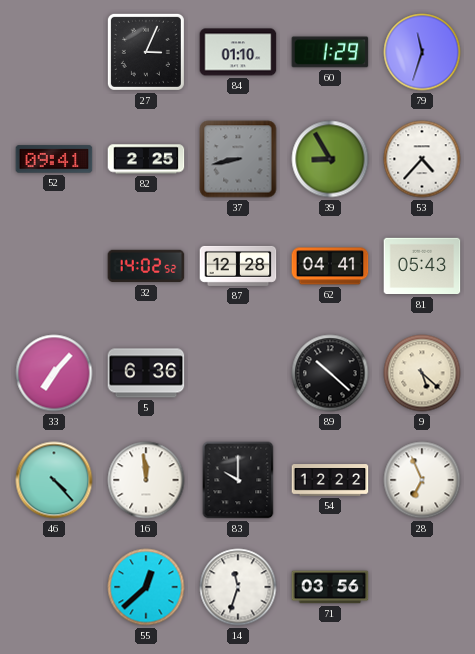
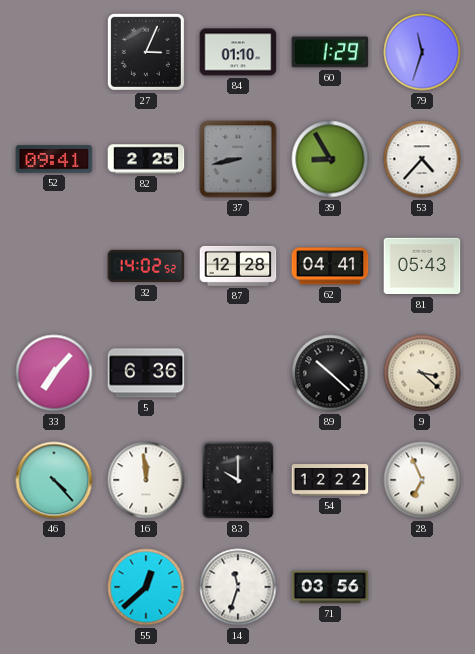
9: 5:22 -> 3:22
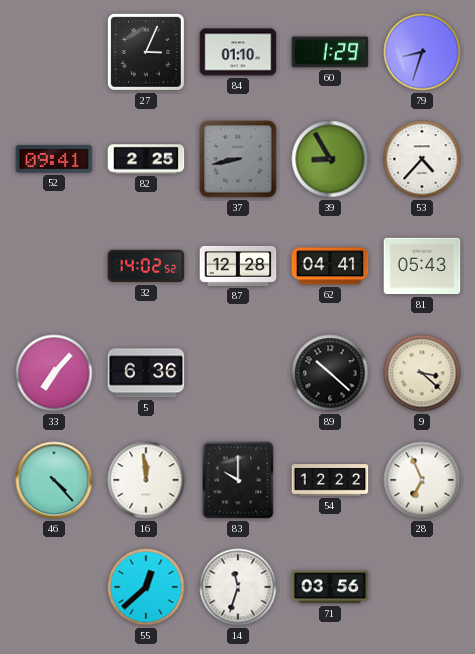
79: 11:33 -> 8:33
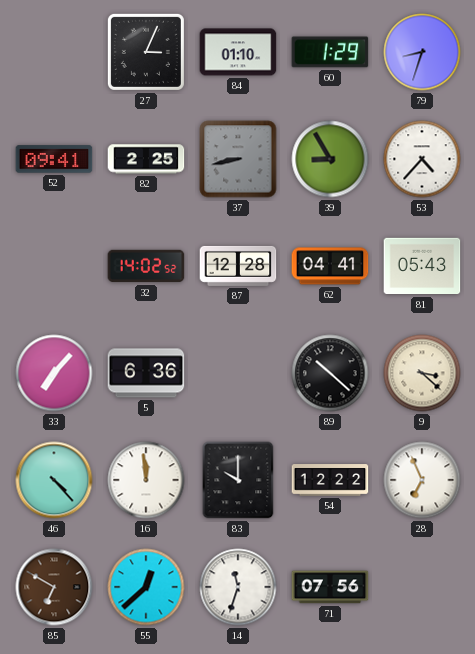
85: none -> 6:50
71: 03:56 -> 07:56
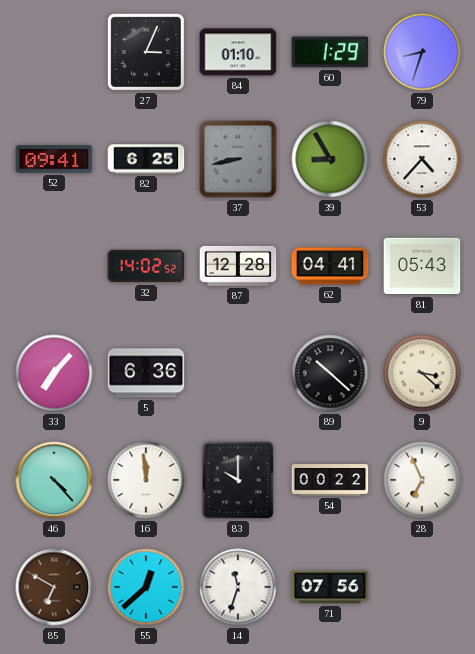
82: 2:25 -> 6:25
54: 12:22 -> 00:22
